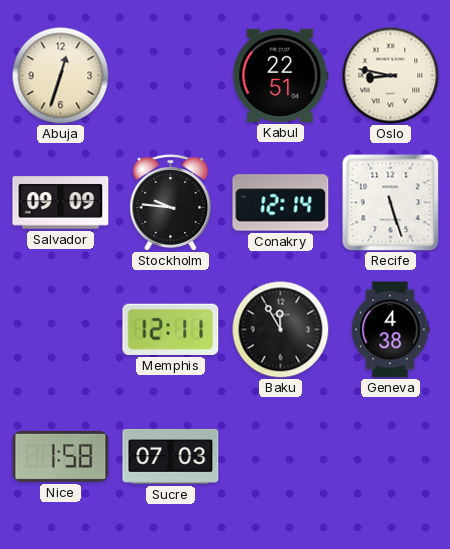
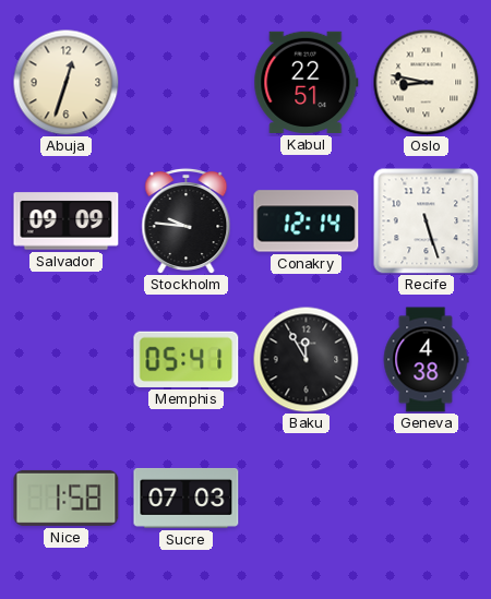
Memphis: 12:11 -> 05:41
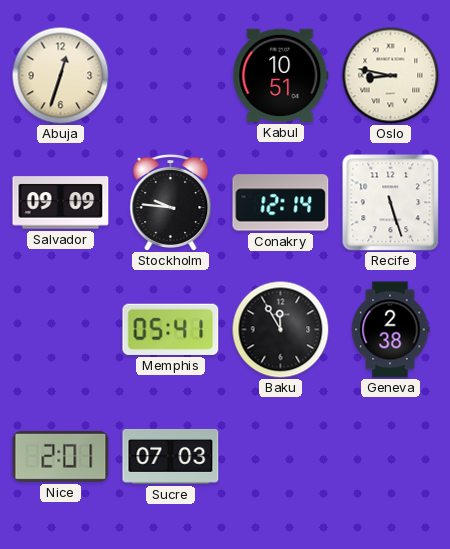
Kabul: 22:51 -> 10:51
Geneva: 4:38 -> 2:38
Nice: 1:58 -> 2:01
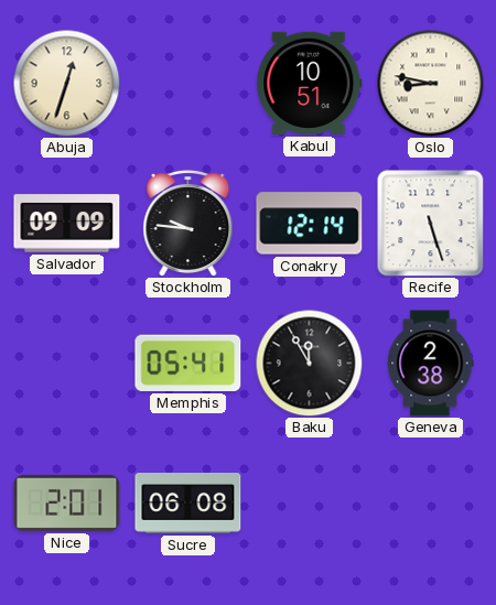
Sucre: 07:03 -> 06:08
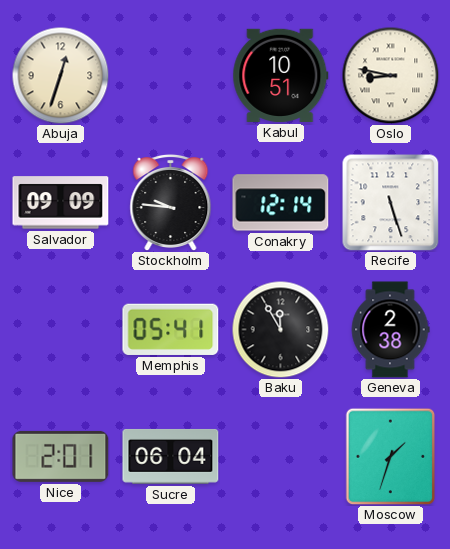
Sucre: 06:08 -> 06:04
Moscow: none -> 1:33
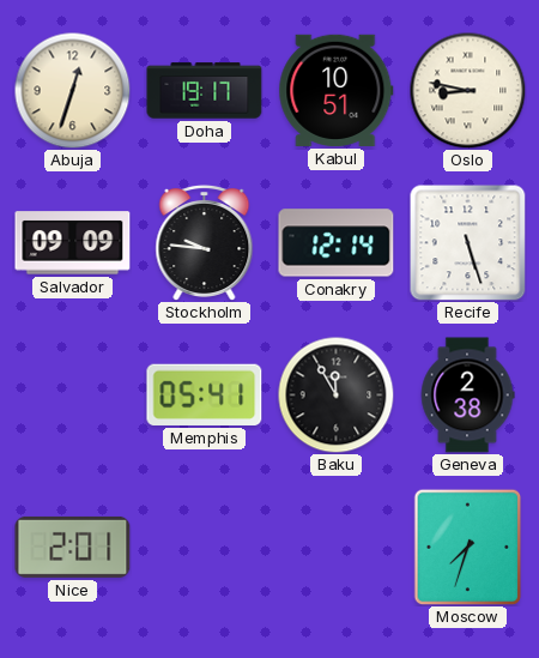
Doha: none -> 19:17
Sucre: 06:04 -> none
Moscow: 1:33 -> 7:33
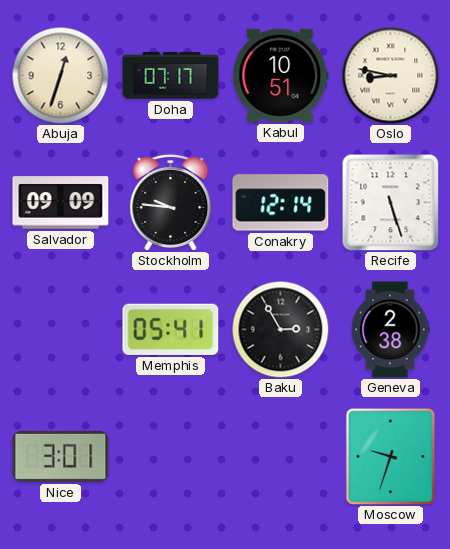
Doha: 19:17 -> 07:17
Baku: 11:55 -> 2:55
Nice: 2:01 -> 3:01
Moscow: 7:33 -> 9:33
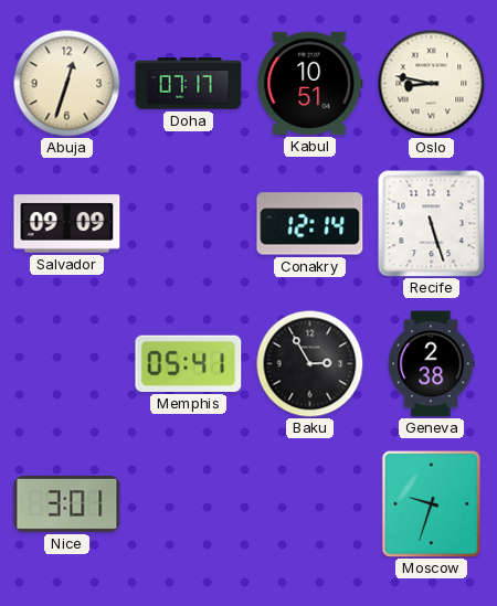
Stockholm: 9:46 -> none
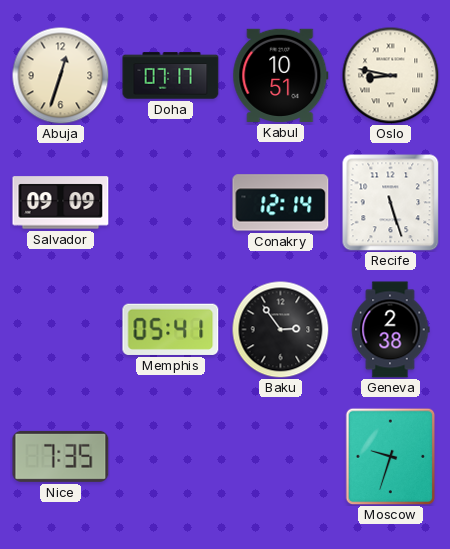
Baku: 2:55 -> 2:54
Nice: 3:01 -> 7:35
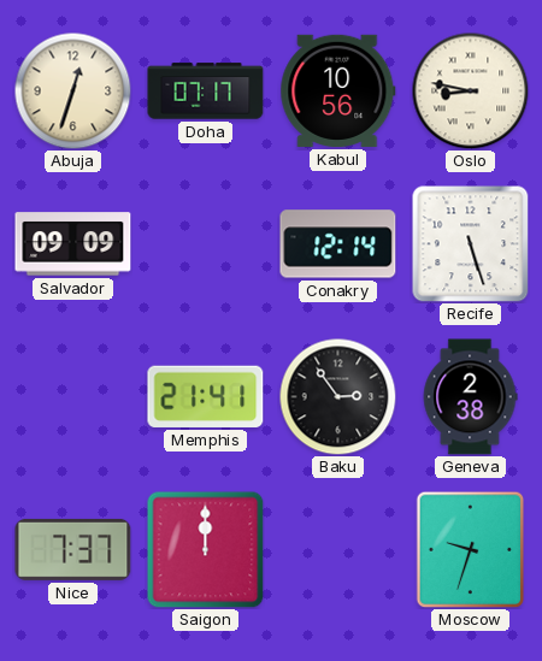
Kabul: 10:51 -> 10:56
Memphis: 05:41 -> 21:41
Nice: 7:35 -> 7:37
Saigon: none -> 12:00
